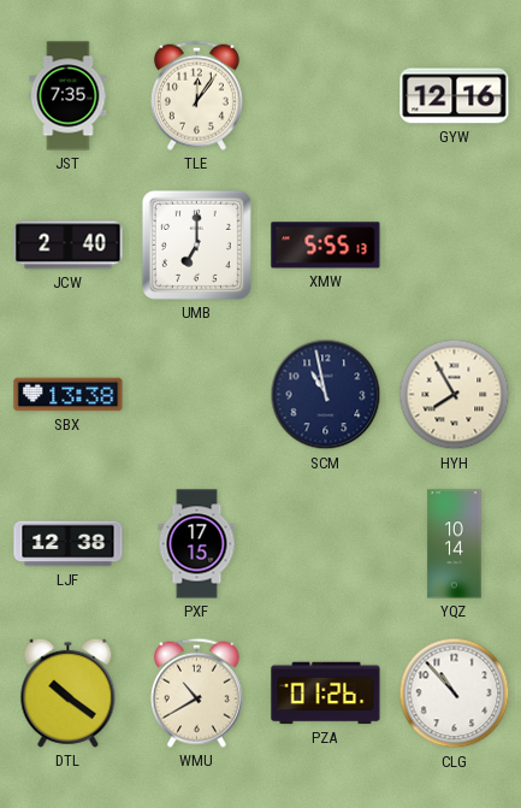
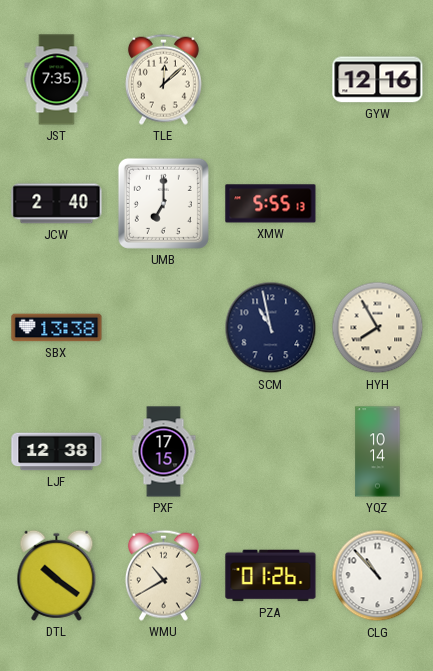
TLE: 12:06 -> 12:08
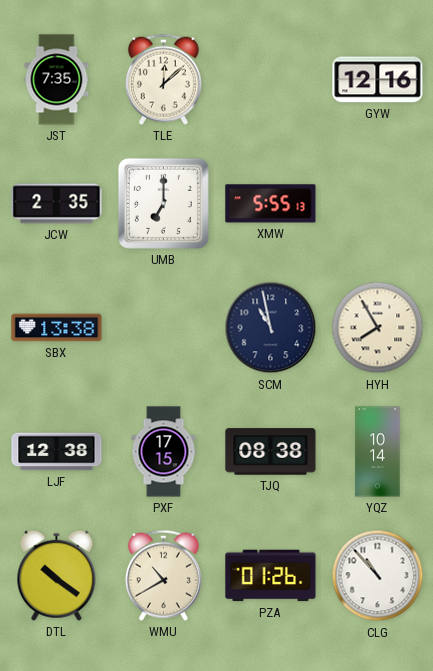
JCW: 2:40 -> 2:35
TJQ: none -> 08:38
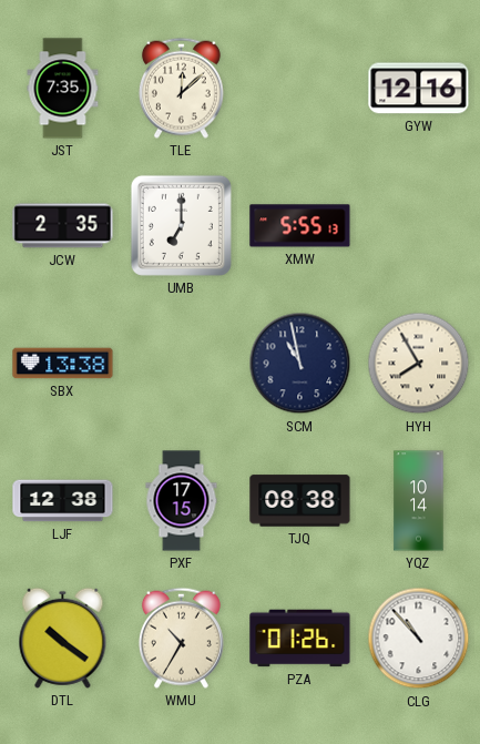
WMU: 10:40 -> 10:35
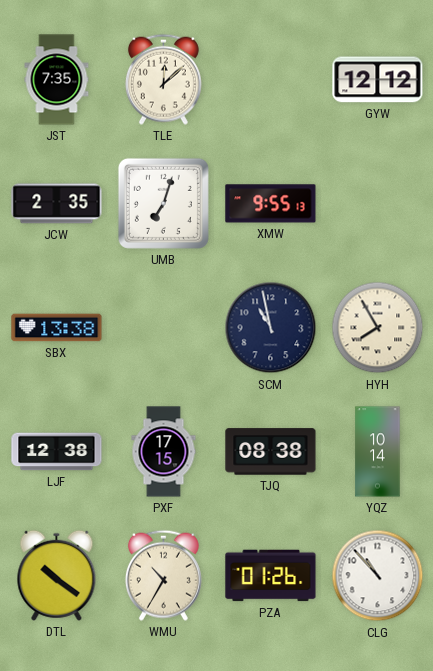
GYW: 12:16 -> 12:12
UMB: 7:00 -> 7:03
XMW: 5:55 -> 9:55
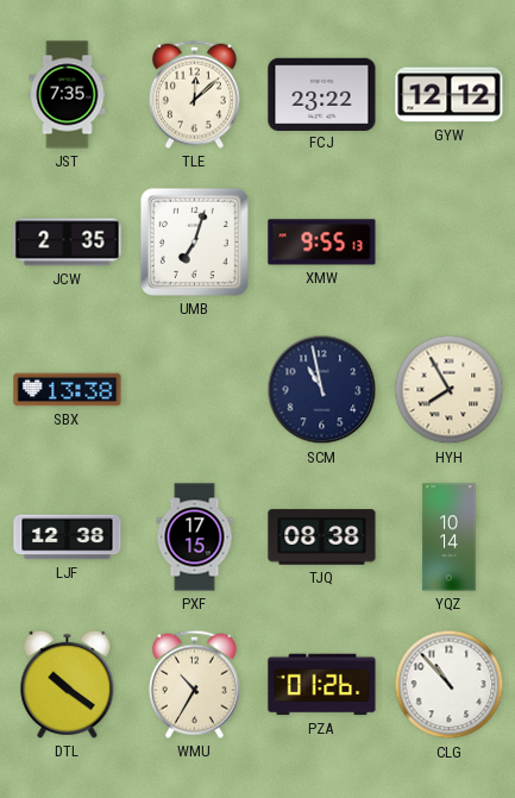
FCJ: none -> 23:22
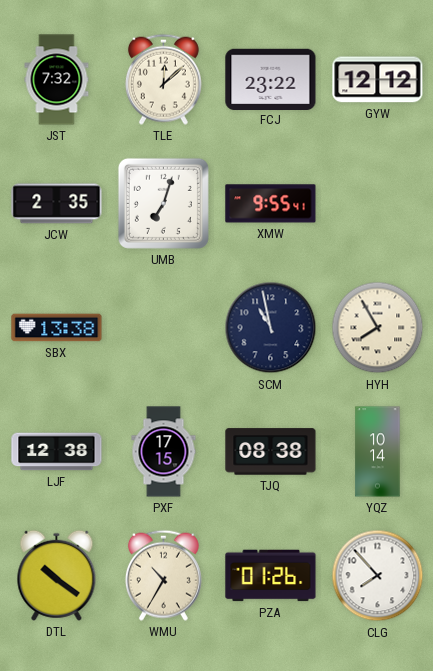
JST: 7:35 -> 7:32
XMW: 9:55:13 -> 9:55:41
CLG: 10:53 -> 7:53
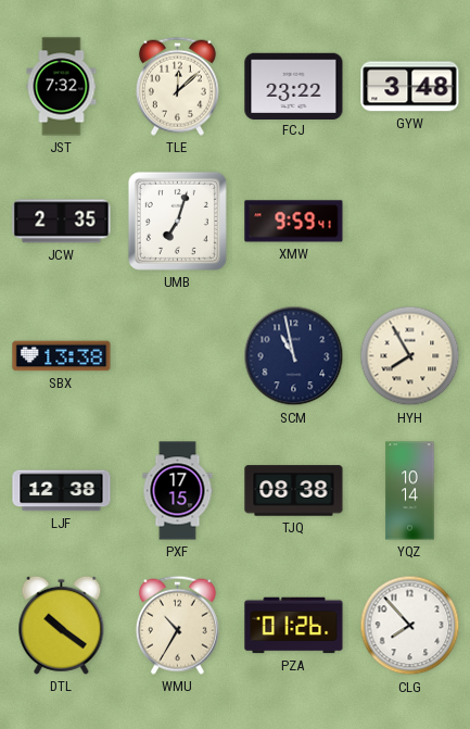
GYW: 12:12 -> 3:48
XMW: 9:55 -> 9:59
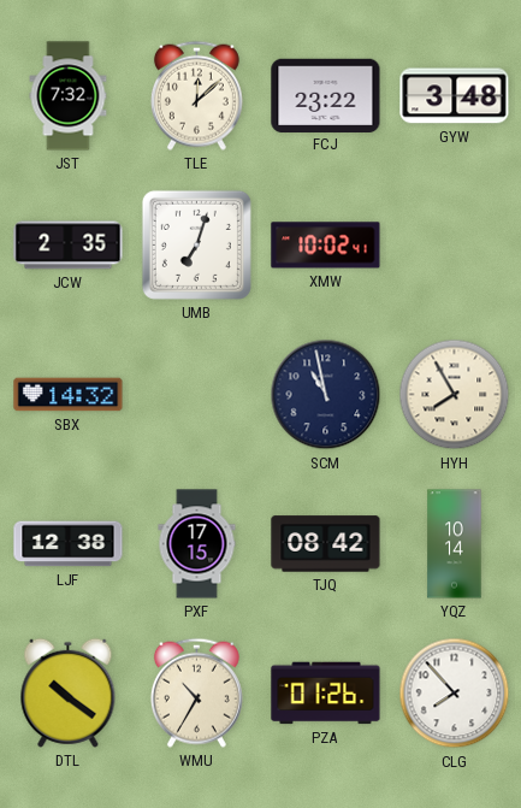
XMW: 9:59 -> 10:02
SBX: 13:38 -> 14:32
TJQ: 08:38 -> 08:42
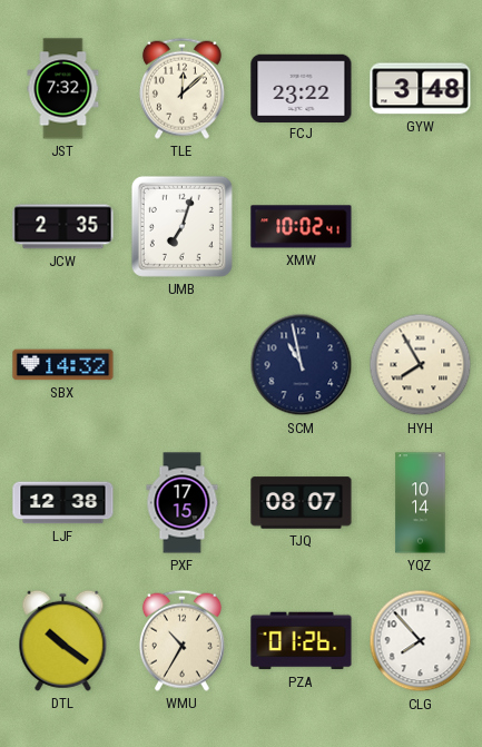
TJQ: 08:42 -> 08:07
